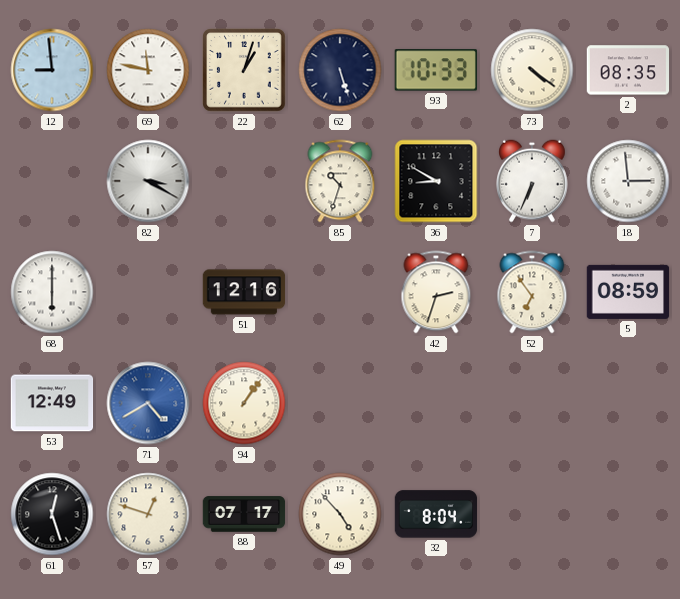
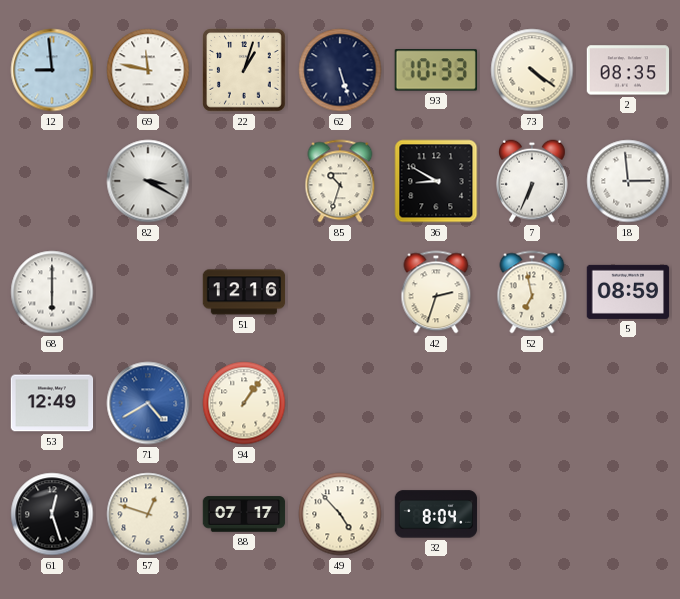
52: 6:54 -> 6:58
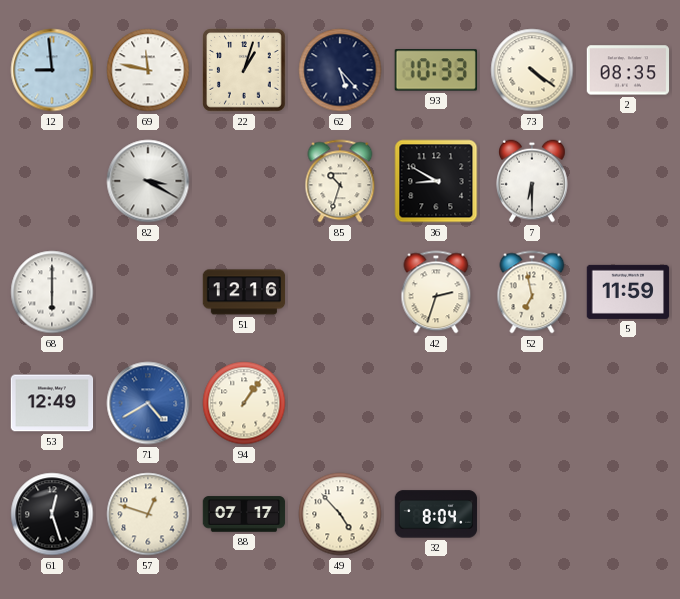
62: 5:27 -> 5:23
7: 6:34 -> 6:30
18: 2:59 -> none
5: 08:59 -> 11:59
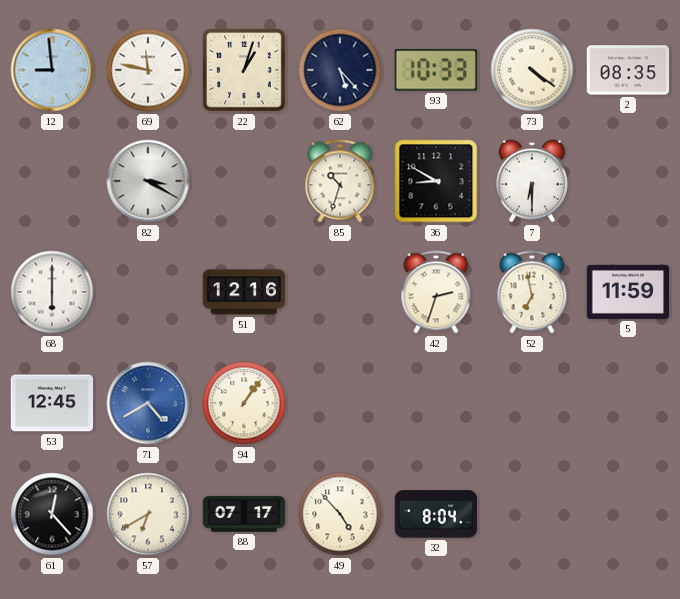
53: 12:49 -> 12:45
61: 12:27 -> 12:23
57: 12:48 -> 6:40
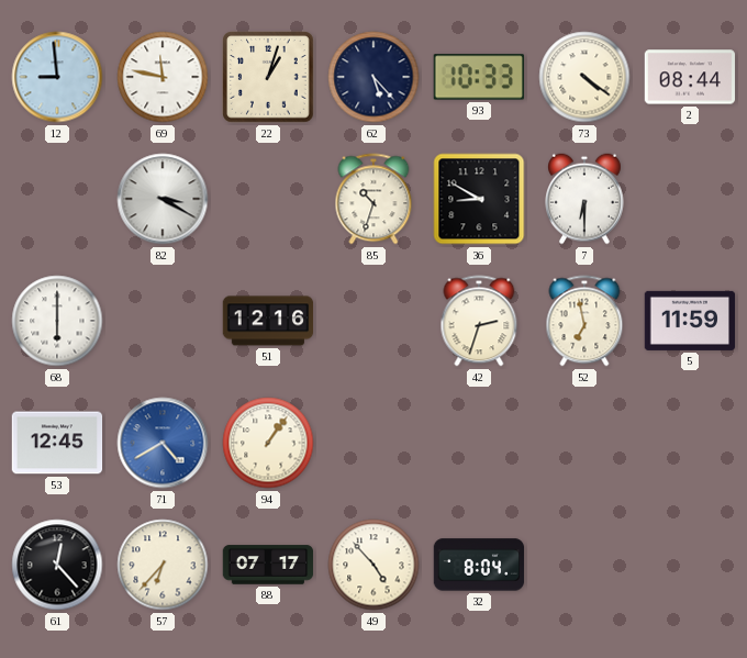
2: 08:35 -> 08:44
57: 6:40 -> 6:37
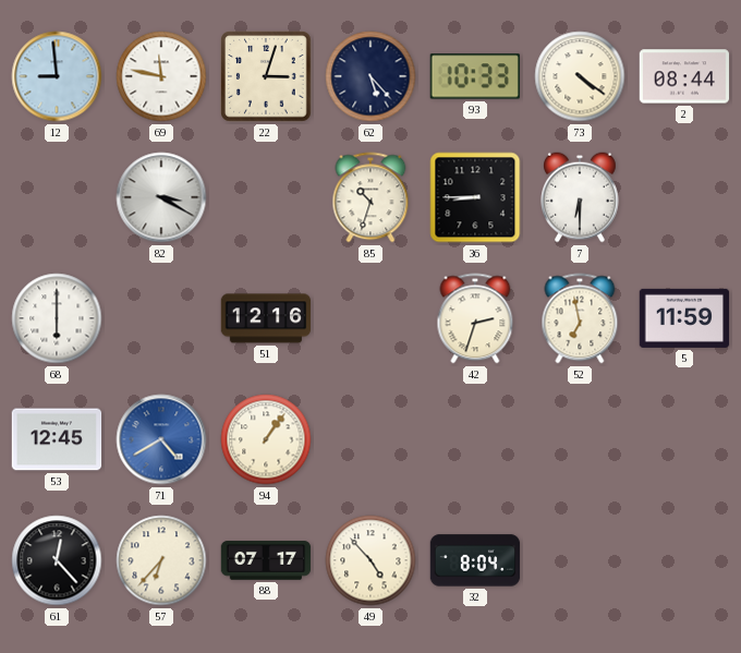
22: 1:03 -> 3:03
36: 8:50 -> 8:45
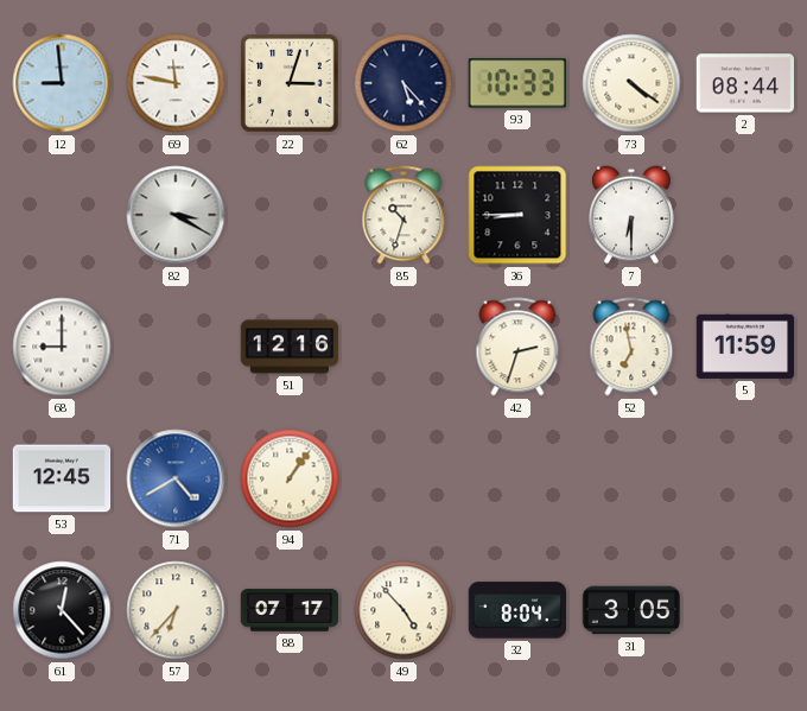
68: 6:00 -> 9:00
31: none -> 3:05
